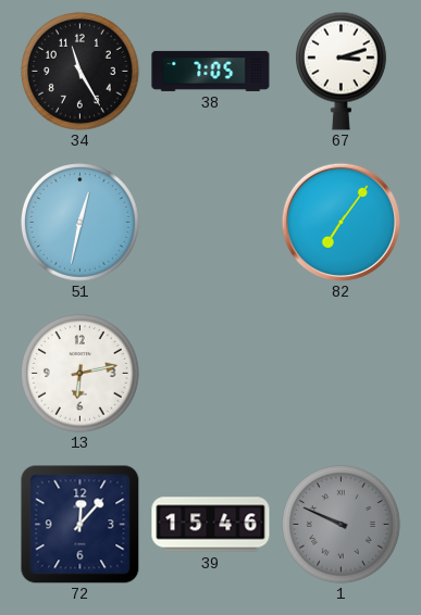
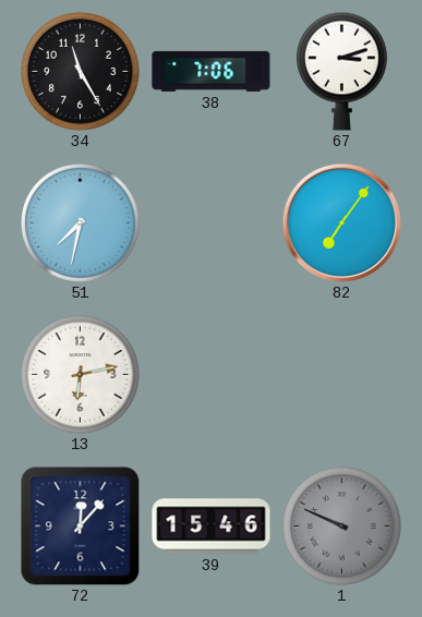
38: 7:05 -> 7:06
51: 12:32 -> 7:32
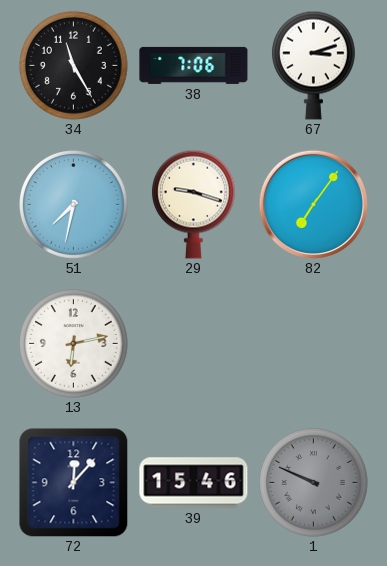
29: none -> 9:18
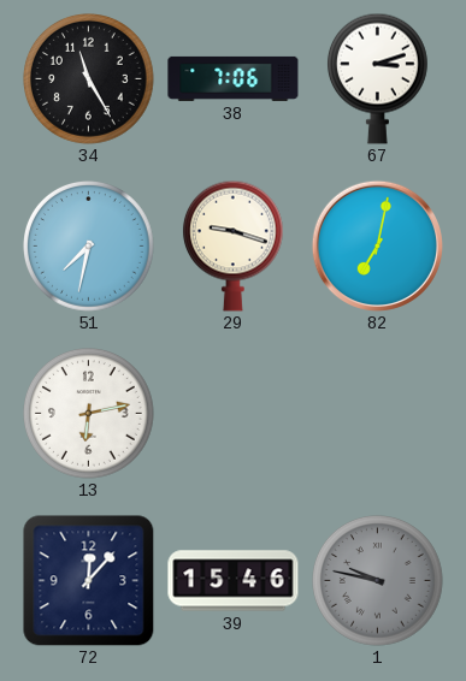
82: 7:06 -> 7:02
1: 9:49 -> 9:47
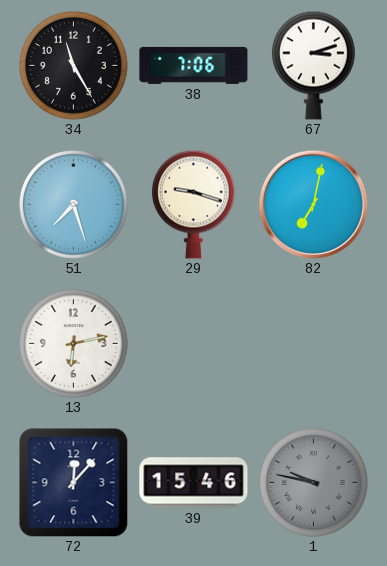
51: 7:32 -> 7:27
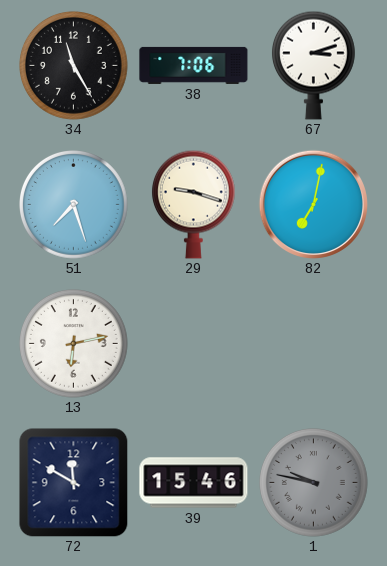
72: 12:07 -> 11:50
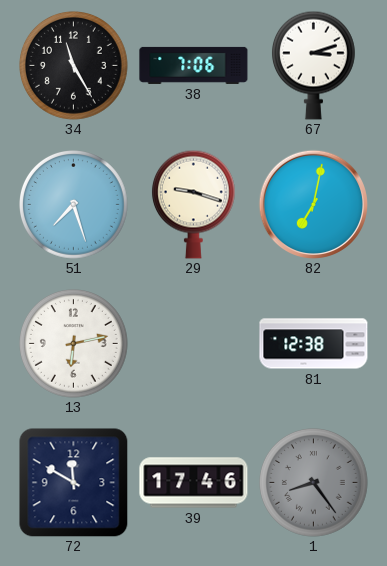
81: none -> 12:38
39: 15:46 -> 17:46
1: 9:47 -> 8:24
